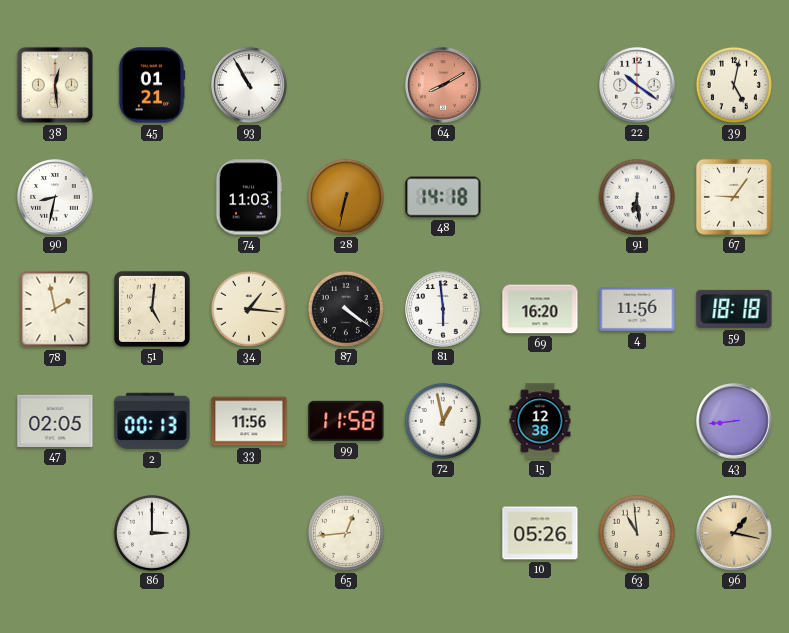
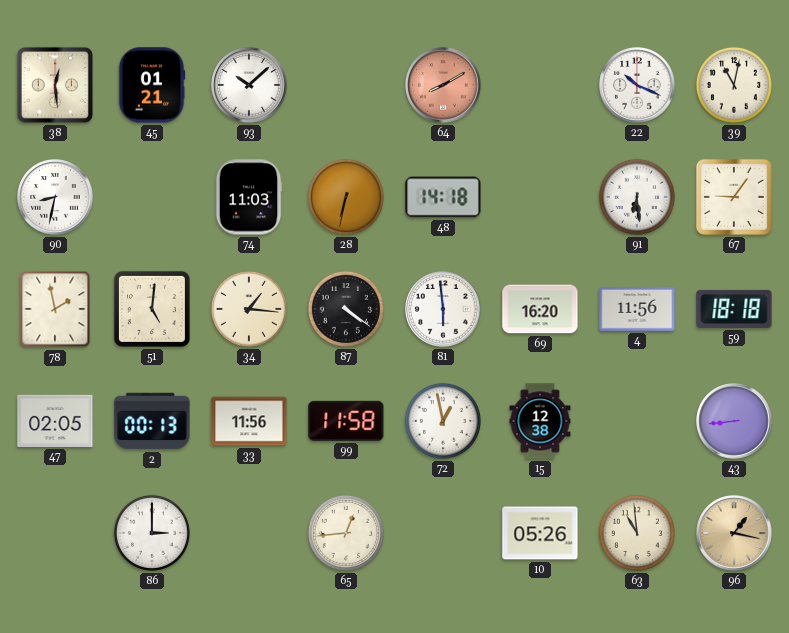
93: 10:55 -> 10:08
22: 10:21 -> 10:19
39: 5:02 -> 11:02
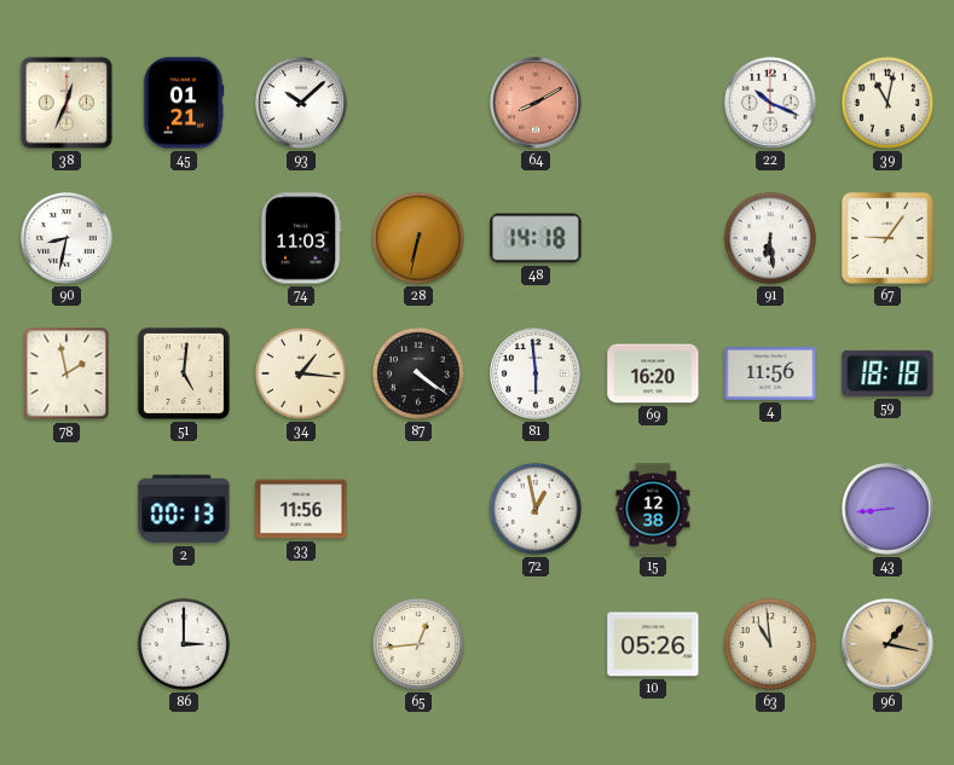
38: 12:29 -> 12:34
47: 02:05 -> none
99: 11:58 -> none
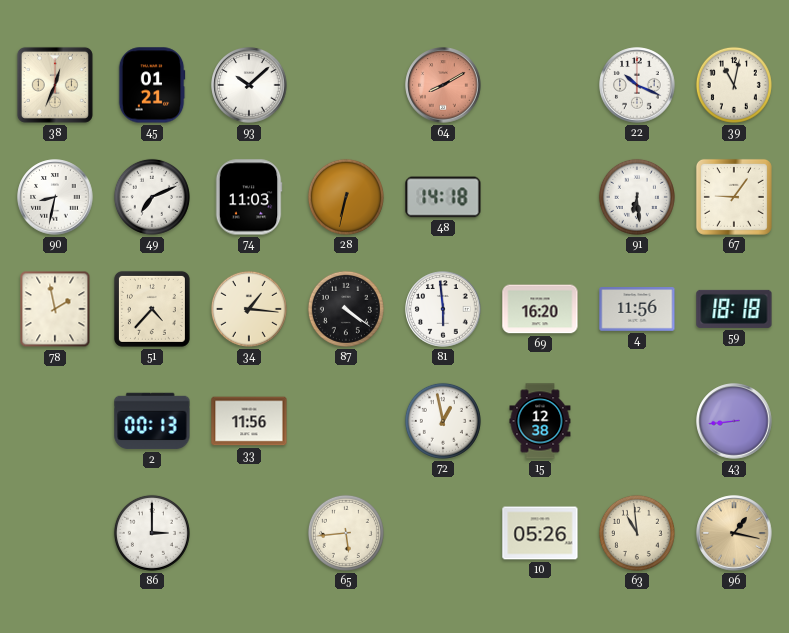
49: none -> 7:11
51: 5:01 -> 4:37
65: 12:44 -> 5:44
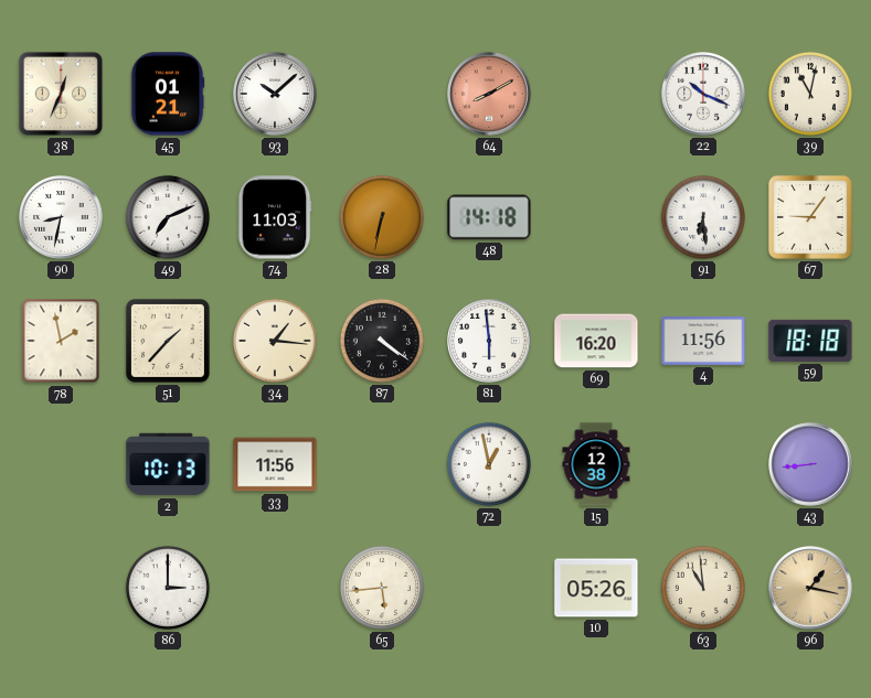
51: 4:37 -> 1:37
2: 00:13 -> 10:13
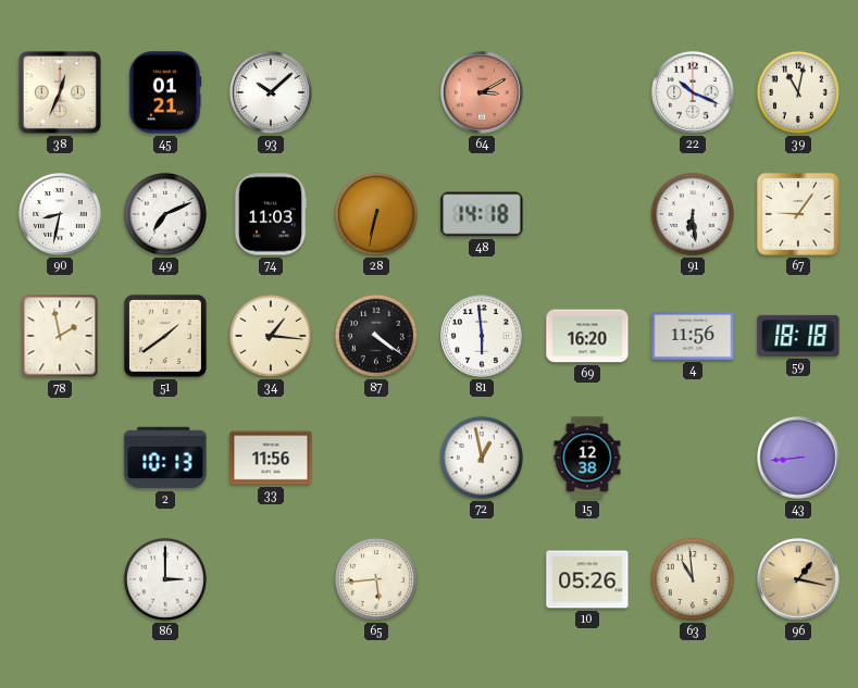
64: 8:10 -> 3:10
51: 1:37 -> 1:39
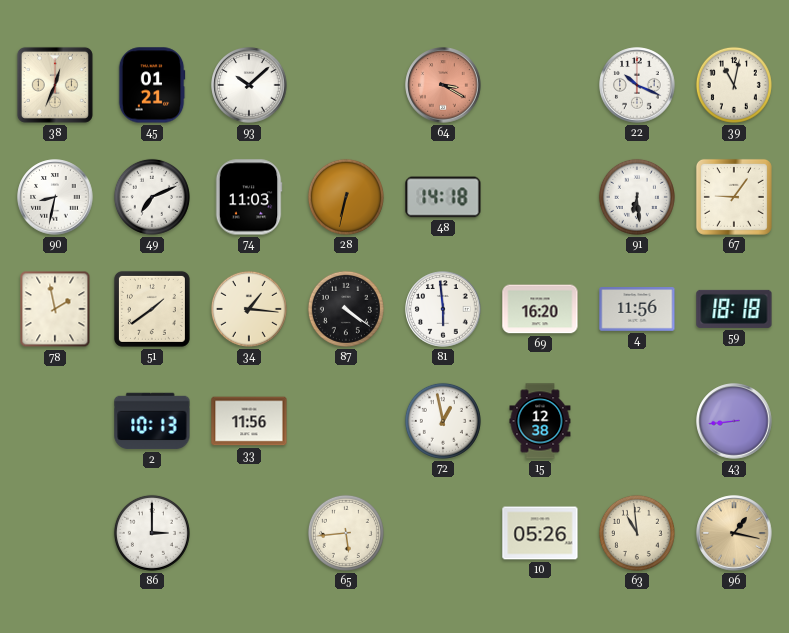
64: 3:10 -> 3:20
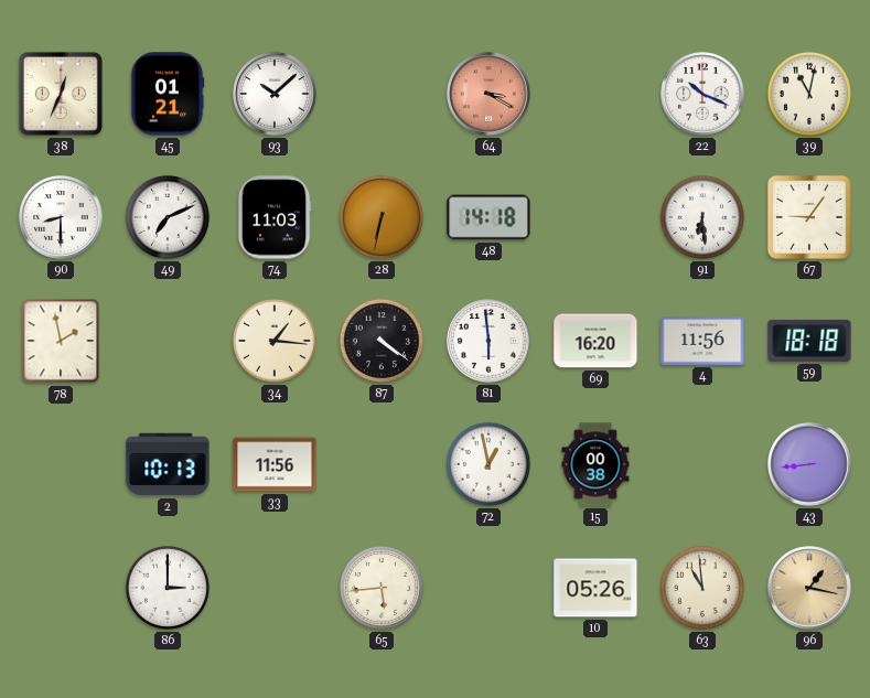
90: 8:32 -> 8:30
51: 1:39 -> none
15: 12:38 -> 00:38
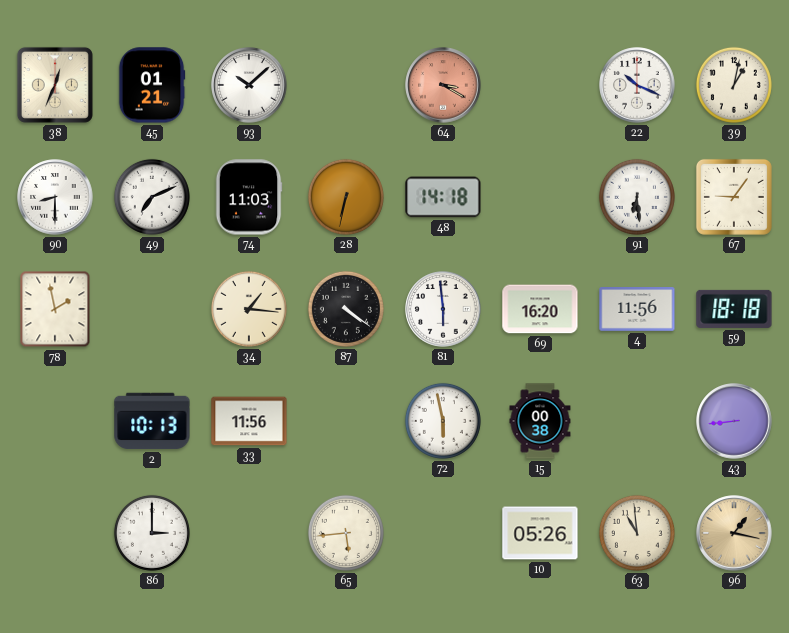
39: 11:02 -> 1:02
72: 12:58 -> 5:58
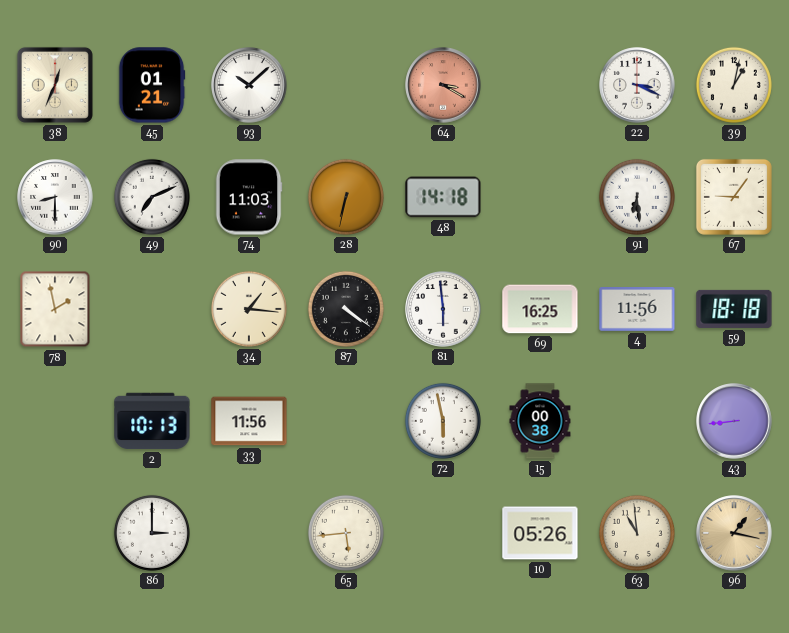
22: 10:19 -> 3:19
69: 16:20 -> 16:25
